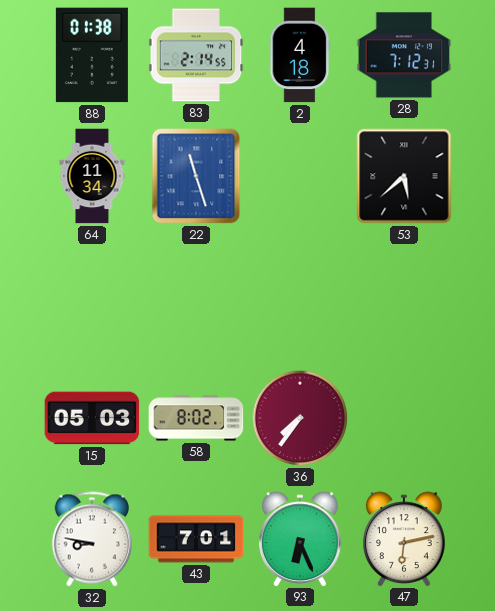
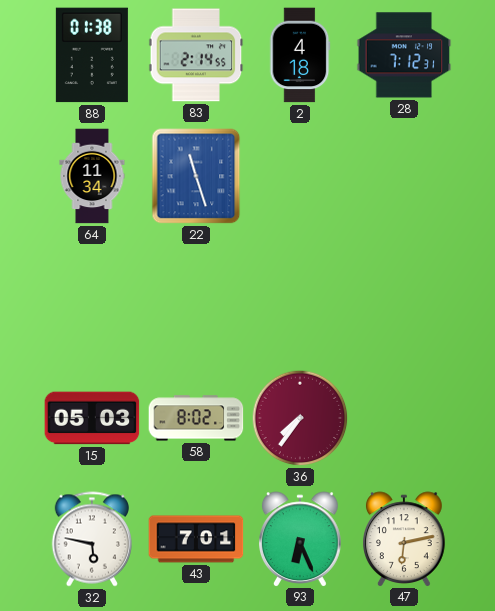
53: 5:38 -> none
32: 8:47 -> 5:47
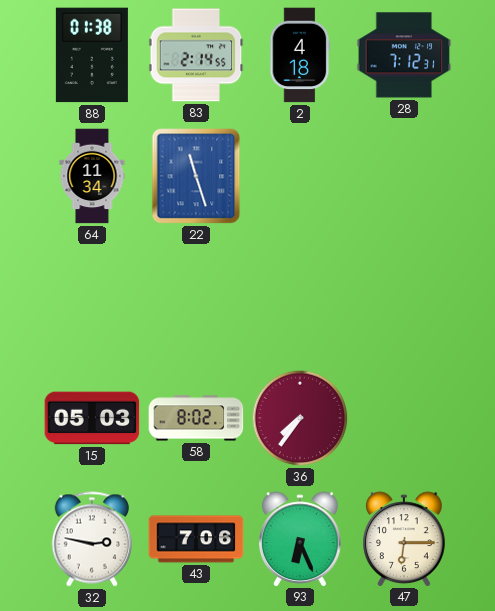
32: 5:47 -> 2:47
43: 7:01 -> 7:06
47: 6:13 -> 6:15
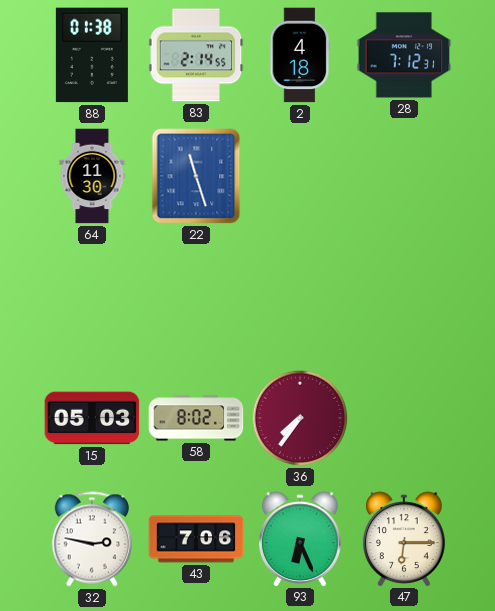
64: 11:34 -> 11:30
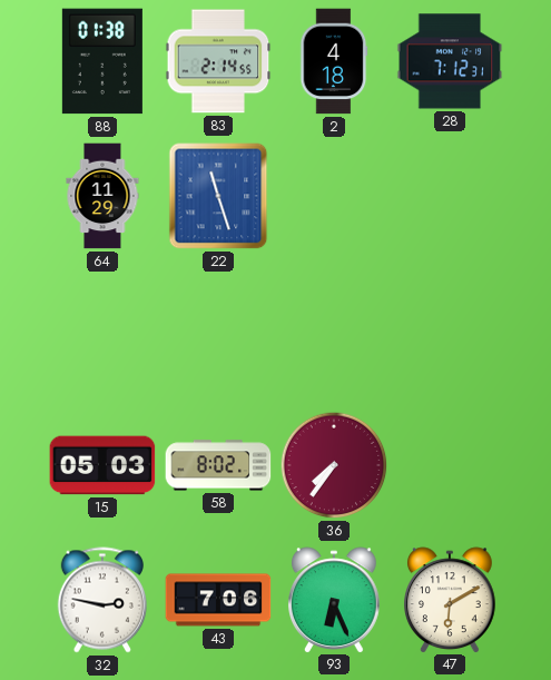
64: 11:30 -> 11:29
47: 6:15 -> 6:10
